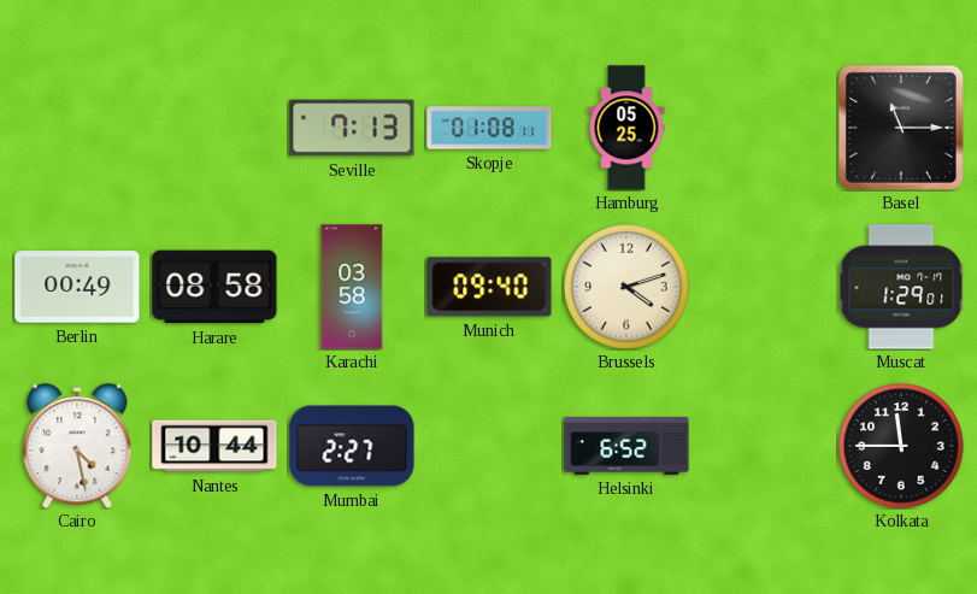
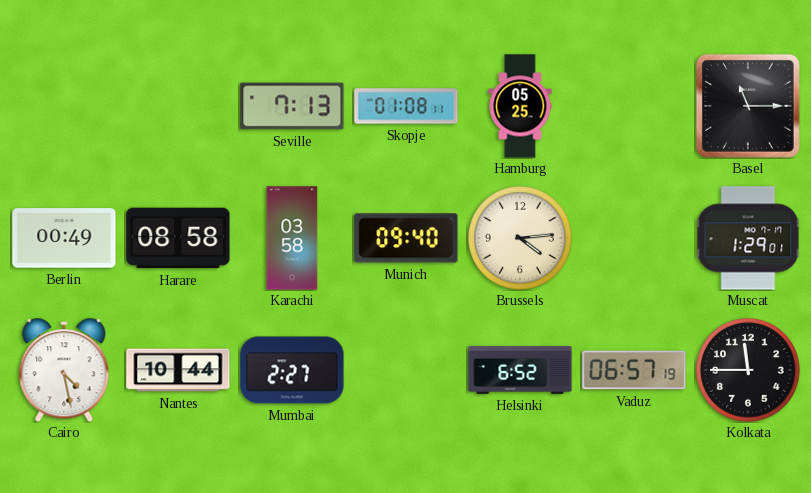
Brussels: 4:12 -> 4:14
Vaduz: none -> 06:57
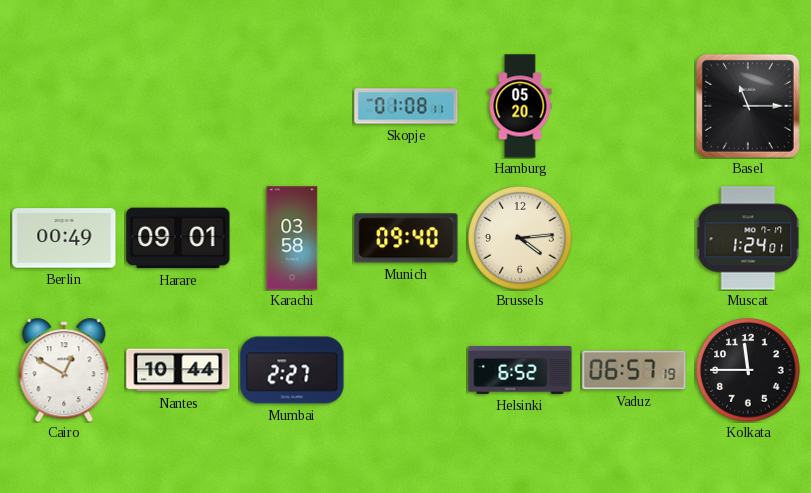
Seville: 7:13 -> none
Hamburg: 05:25 -> 05:20
Harare: 08:58 -> 09:01
Muscat: 1:29 -> 1:24
Cairo: 4:28 -> 12:50
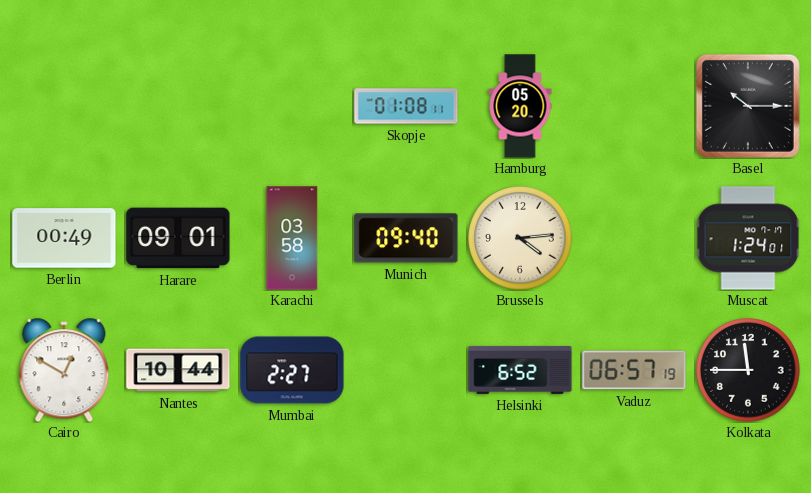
Basel: 11:15 -> 10:15
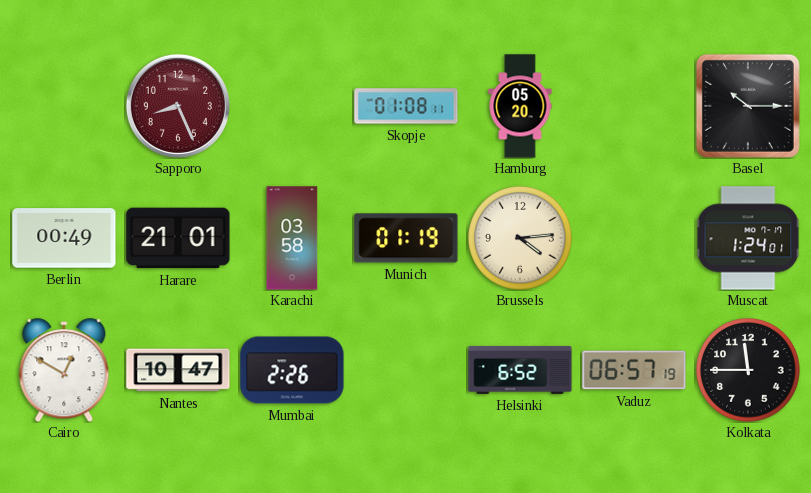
Sapporo: none -> 8:26
Harare: 09:01 -> 21:01
Munich: 09:40 -> 01:19
Nantes: 10:44 -> 10:47
Mumbai: 2:27 -> 2:26
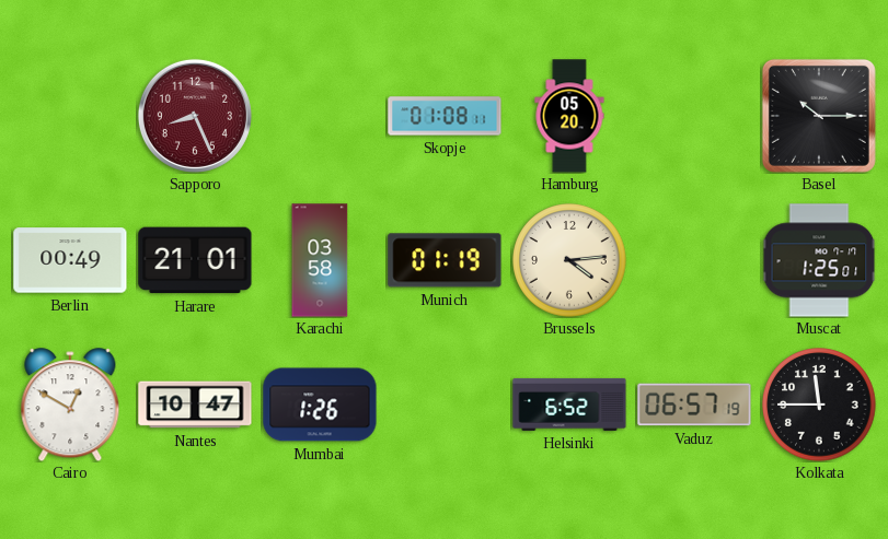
Muscat: 1:24 -> 1:25
Mumbai: 2:26 -> 1:26
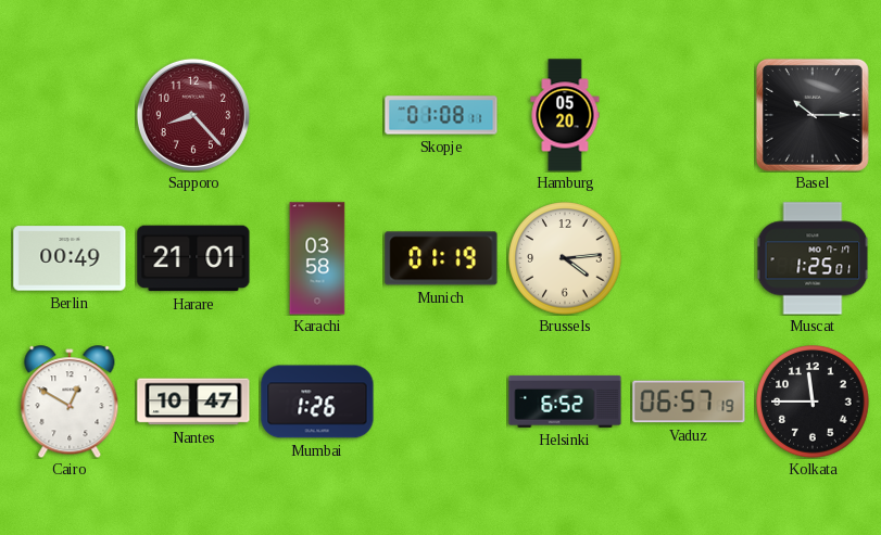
Sapporo: 8:26 -> 8:23
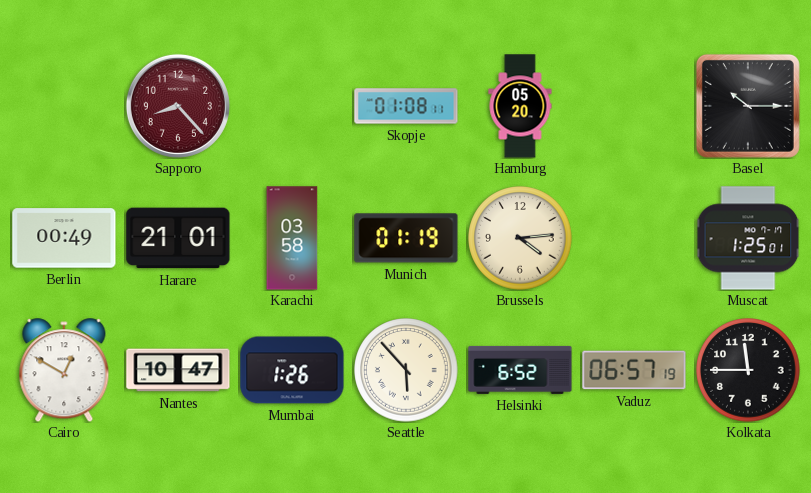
Seattle: none -> 5:53
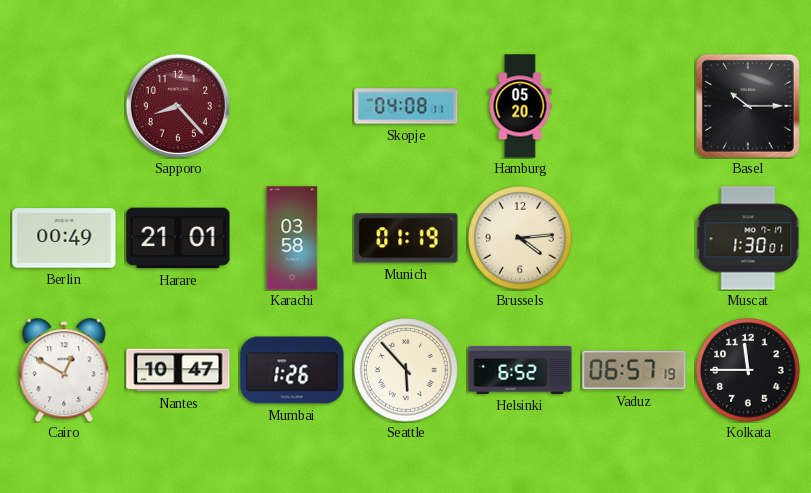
Skopje: 01:08 -> 04:08
Muscat: 1:25 -> 1:30
